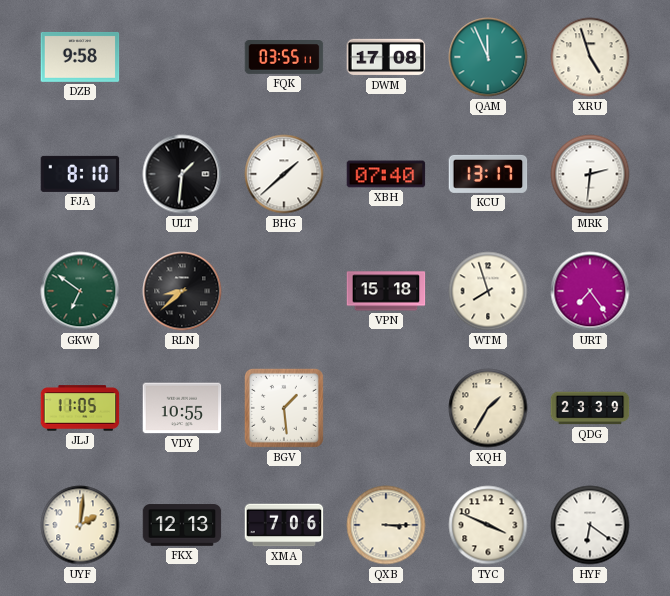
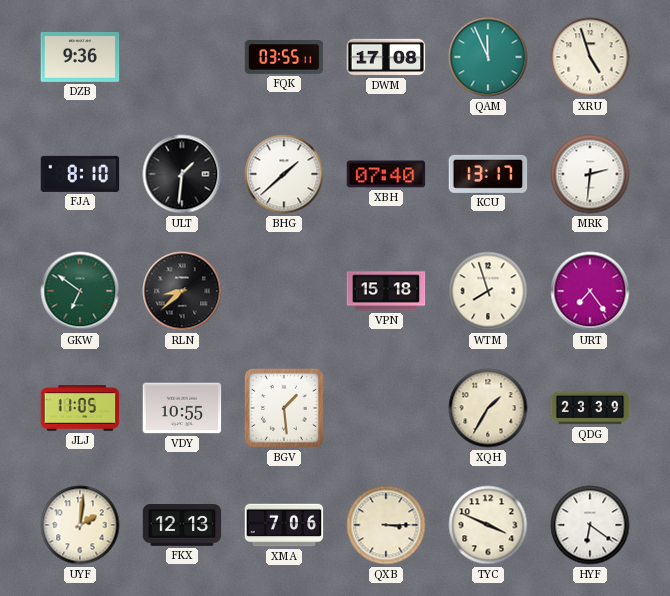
DZB: 9:58 -> 9:36
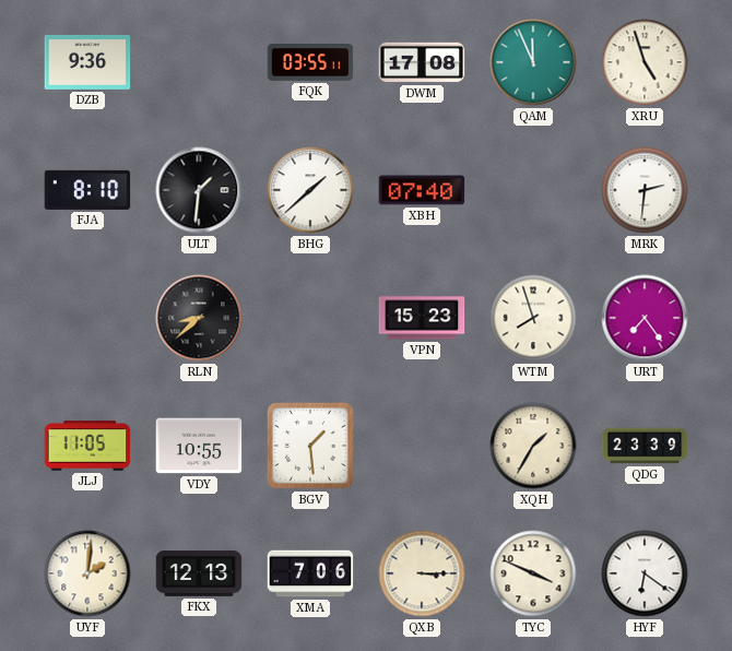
KCU: 13:17 -> none
GKW: 6:51 -> none
VPN: 15:18 -> 15:23
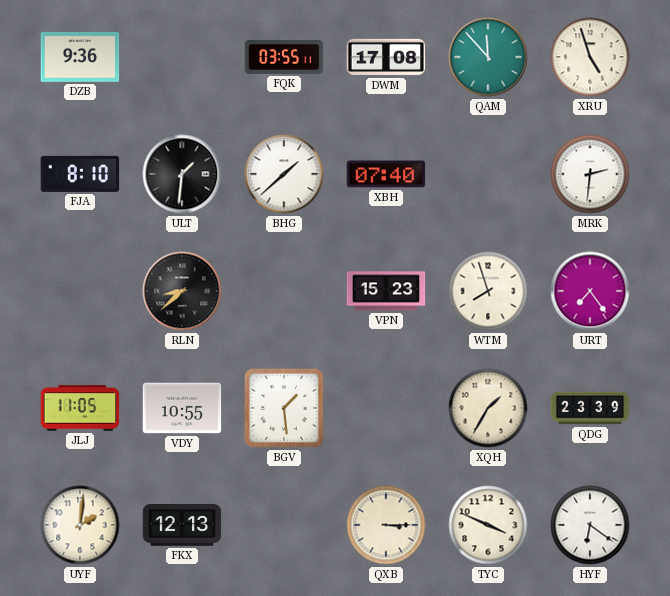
QAM: 11:56 -> 11:53
XMA: 7:06 -> none
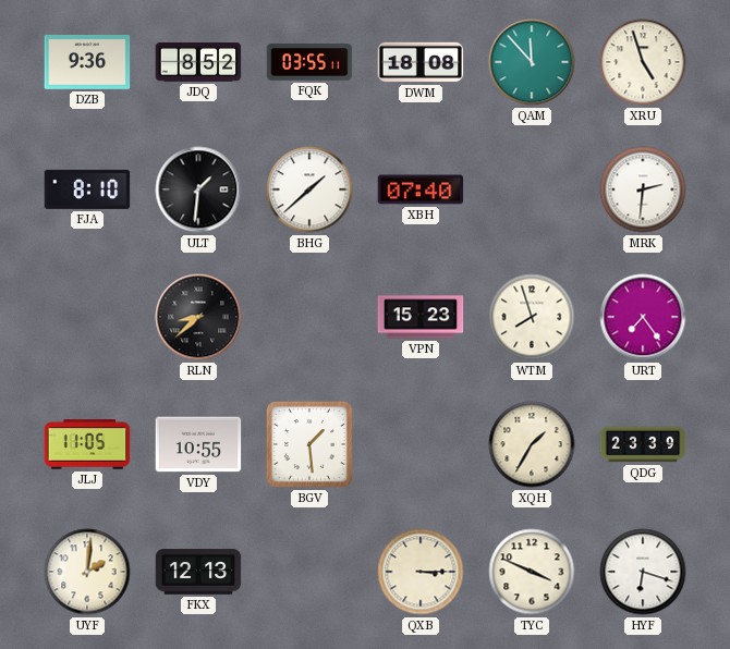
JDQ: none -> 8:52
DWM: 17:08 -> 18:08
HYF: 6:21 -> 6:18
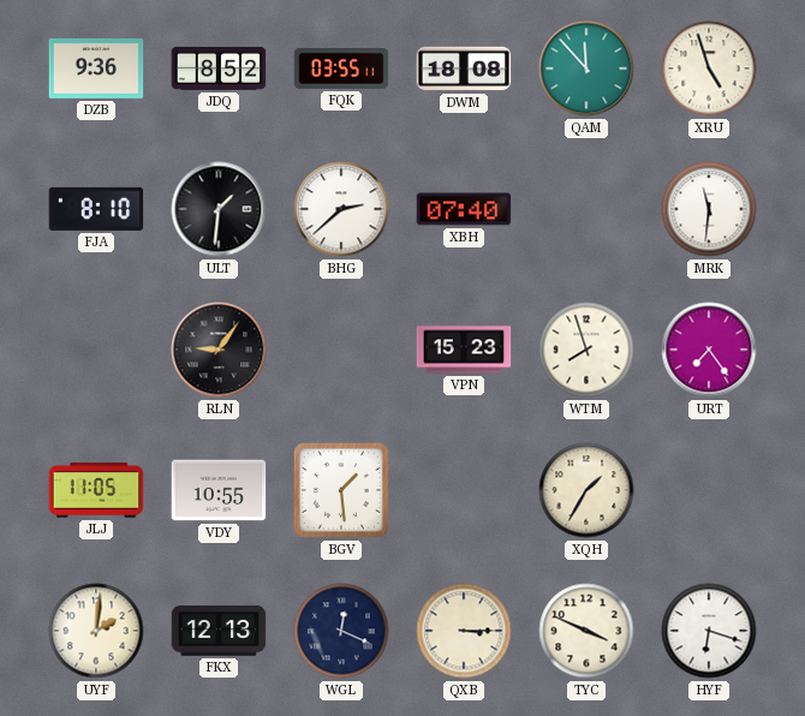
BHG: 1:38 -> 2:38
MRK: 2:31 -> 11:31
RLN: 8:38 -> 9:06
QDG: 23:39 -> none
WGL: none -> 12:19
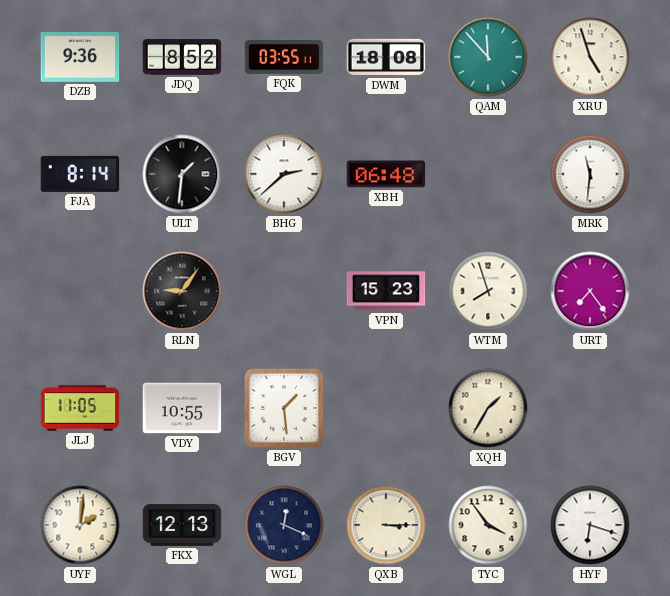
FJA: 8:10 -> 8:14
XBH: 07:40 -> 06:48
TYC: 3:49 -> 3:54
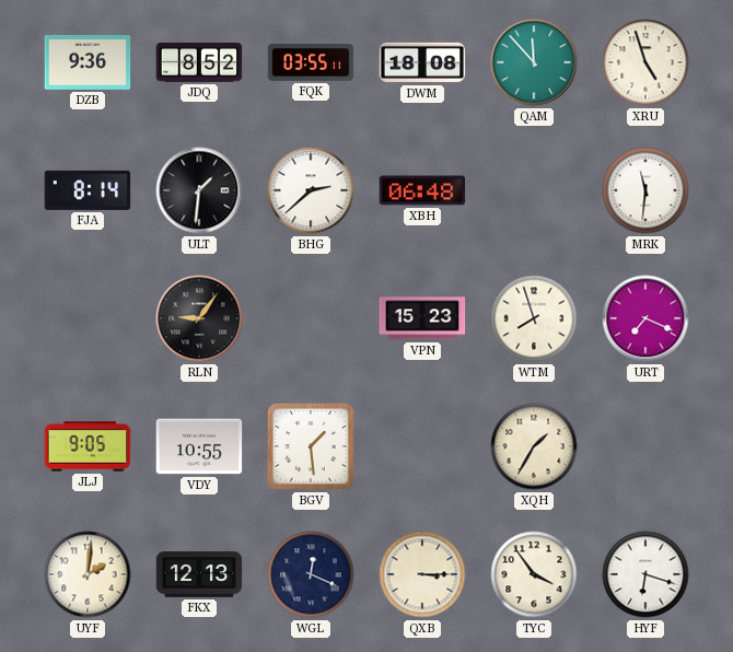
URT: 7:24 -> 7:19
JLJ: 11:05 -> 9:05
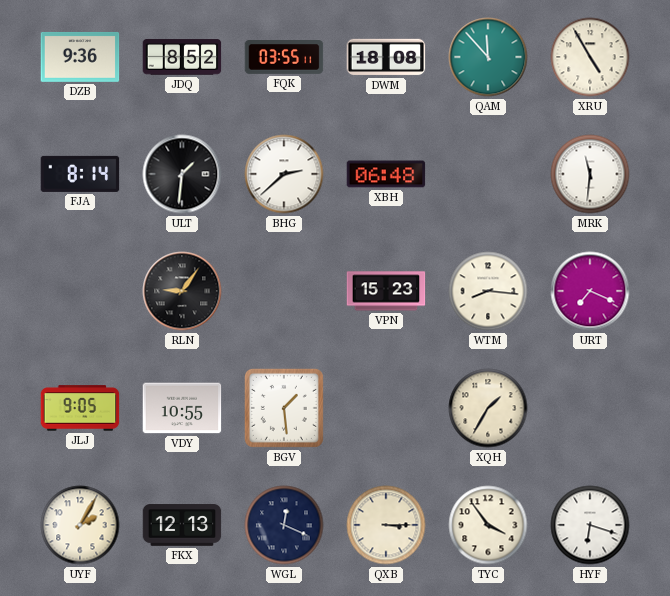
XRU: 4:57 -> 4:55
WTM: 7:57 -> 8:16
UYF: 2:01 -> 2:05
